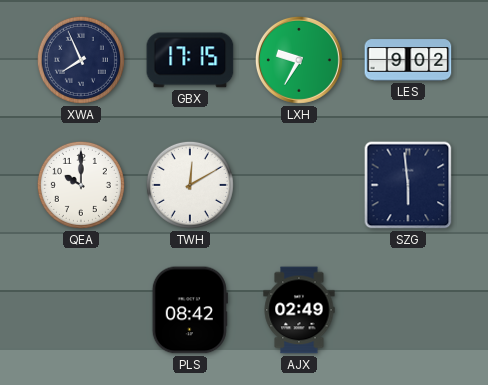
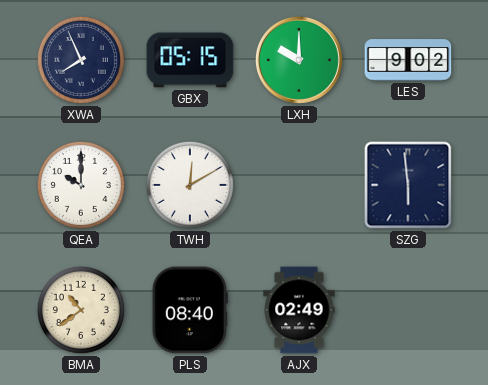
GBX: 17:15 -> 05:15
LXH: 9:35 -> 10:00
BMA: none -> 10:39
PLS: 08:42 -> 08:40
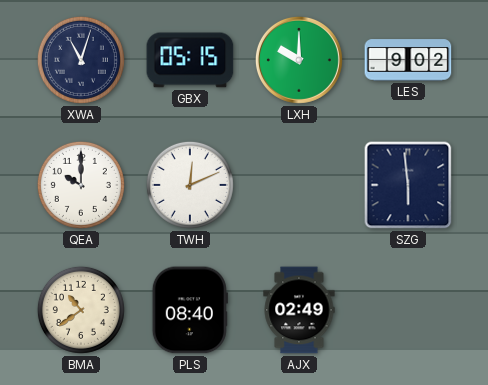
XWA: 7:56 -> 11:03
TWH: 12:10 -> 12:11
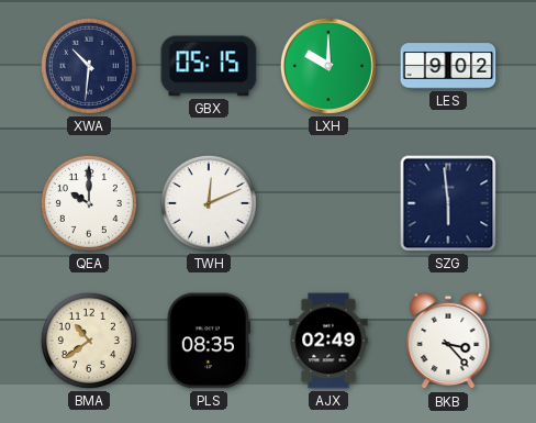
XWA: 11:03 -> 10:31
PLS: 08:40 -> 08:35
BKB: none -> 3:23
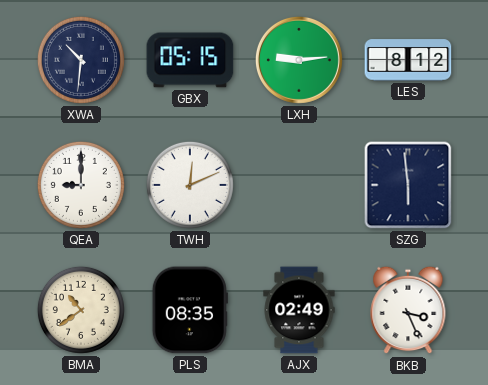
LXH: 10:00 -> 9:14
LES: 9:02 -> 8:12
QEA: 10:00 -> 9:00
BKB: 3:23 -> 3:26
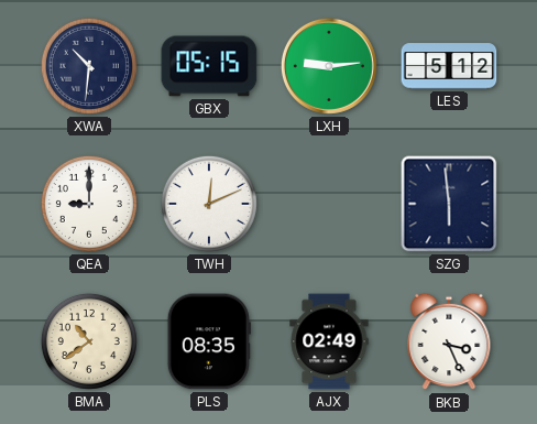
LES: 8:12 -> 5:12
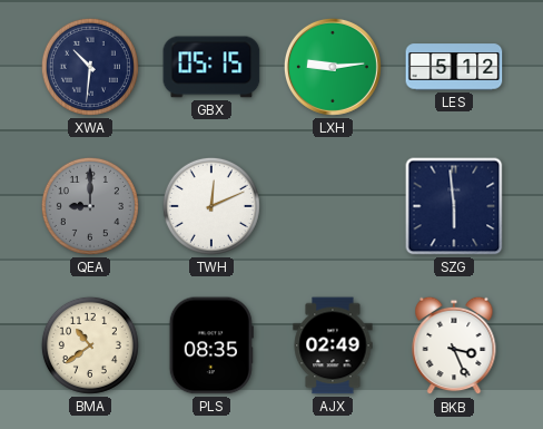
QEA dial: white -> grey
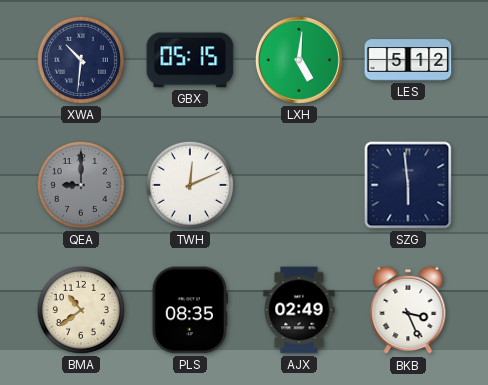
LXH: 9:14 -> 5:01
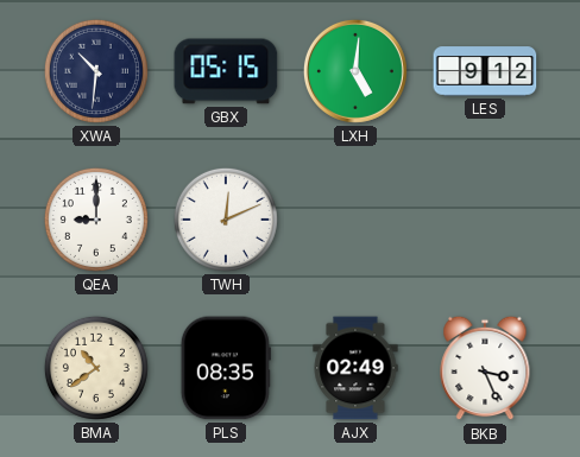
LES: 5:12 -> 9:12
QEA dial: grey -> white
SZG: 5:59 -> none
